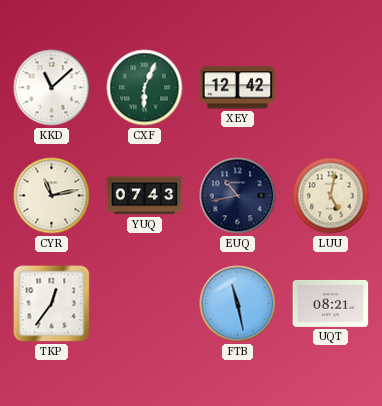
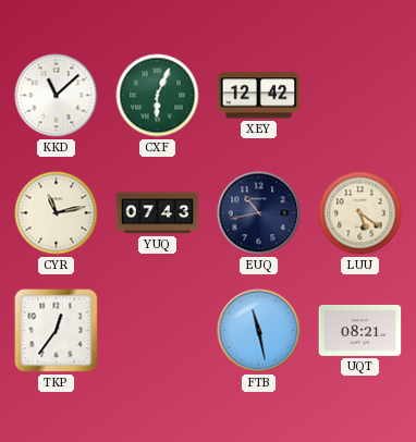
LUU: 5:02 -> 5:21
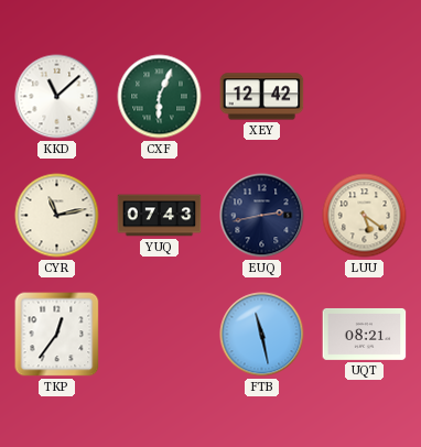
EUQ: 10:43 -> 2:43
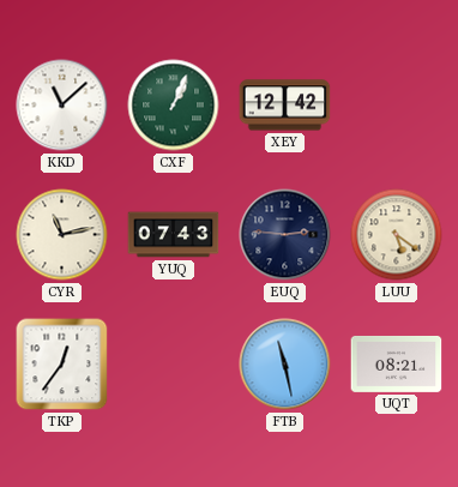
CXF: 6:04 -> 1:04
EUQ: 2:43 -> 2:46
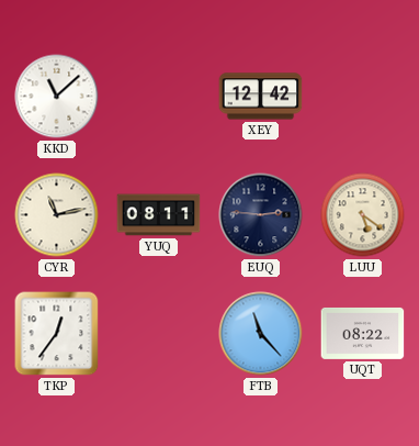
CXF: 1:04 -> none
YUQ: 07:43 -> 08:11
FTB: 11:28 -> 11:23
UQT: 08:21 -> 08:22
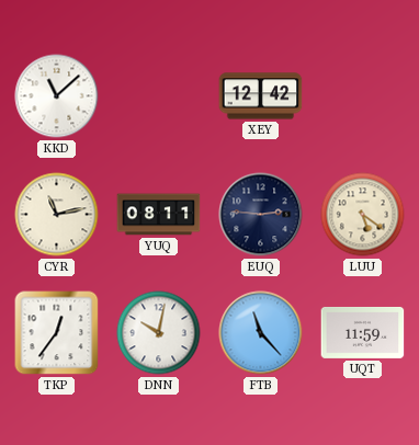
DNN: none -> 10:02
UQT: 08:22 -> 11:59
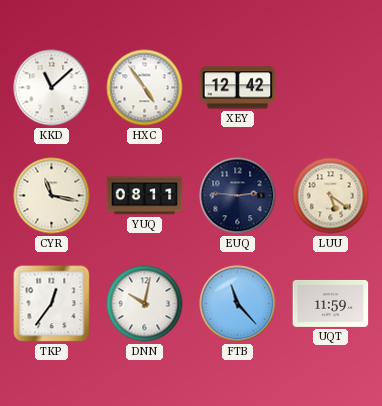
HXC: none -> 4:54
CYR: 11:13 -> 11:17
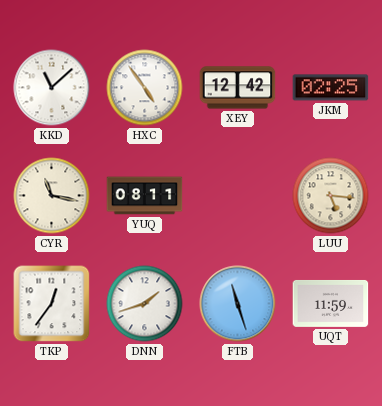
JKM: none -> 02:25
EUQ: 2:46 -> none
LUU: 5:21 -> 5:16
DNN: 10:02 -> 1:42
FTB: 11:23 -> 11:27
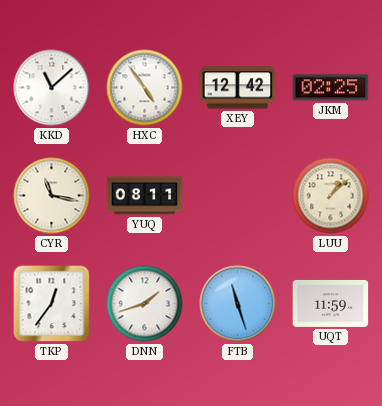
LUU: 5:16 -> 1:08
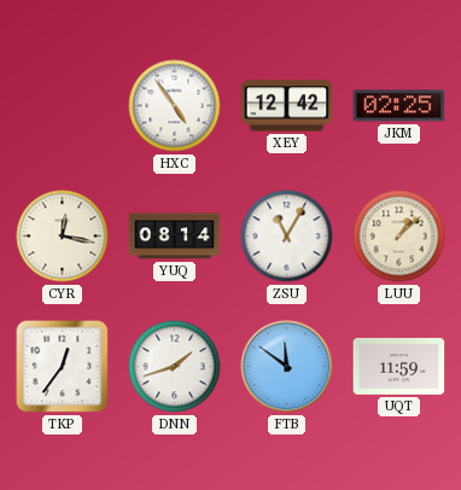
KKD: 11:08 -> none
CYR: 11:17 -> 12:17
YUQ: 08:11 -> 08:14
ZSU: none -> 11:05
FTB: 11:27 -> 11:51
